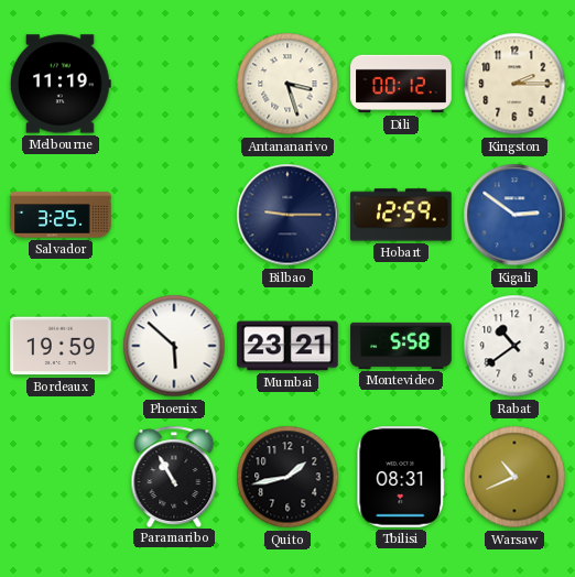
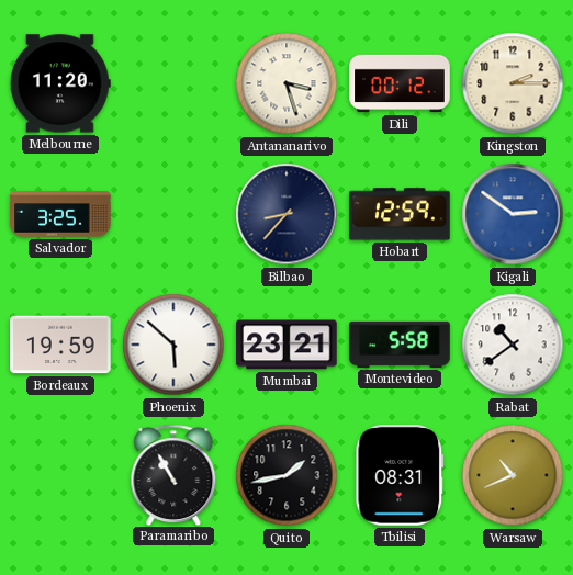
Melbourne: 11:19 -> 11:20
Bilbao: 9:15 -> 8:37
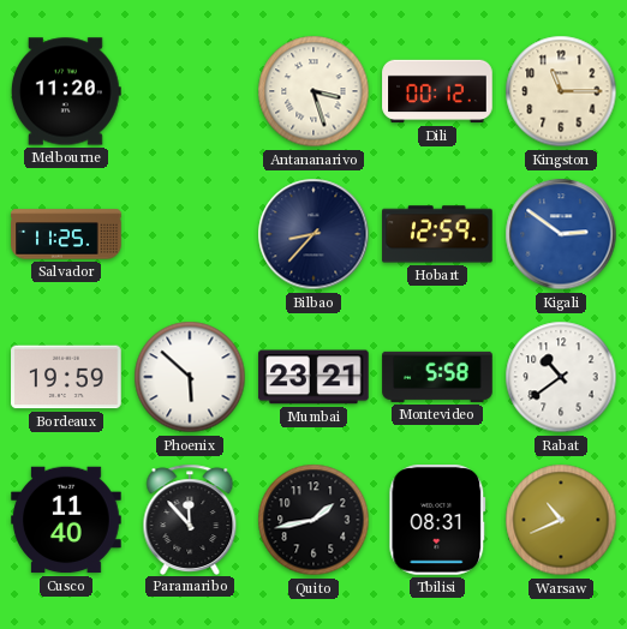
Kingston: 2:15 -> 11:15
Salvador: 3:25 -> 11:25
Cusco: none -> 11:40
Paramaribo: 10:55 -> 11:53
